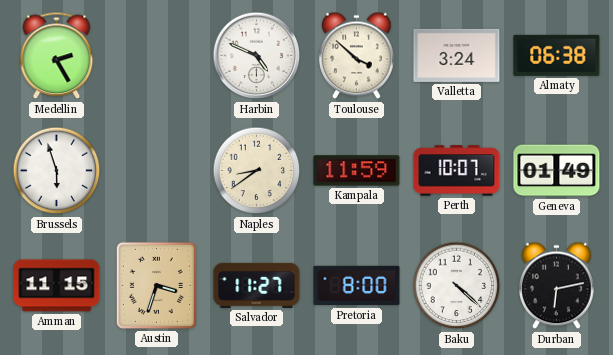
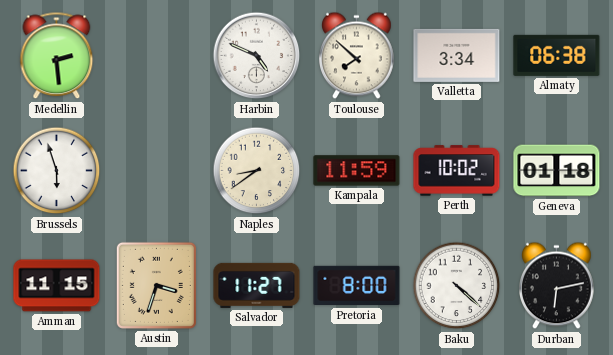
Medellin: 2:25 -> 2:29
Toulouse: 3:52 -> 7:52
Valletta: 3:24 -> 3:34
Perth: 10:07 -> 10:02
Geneva: 01:49 -> 01:18
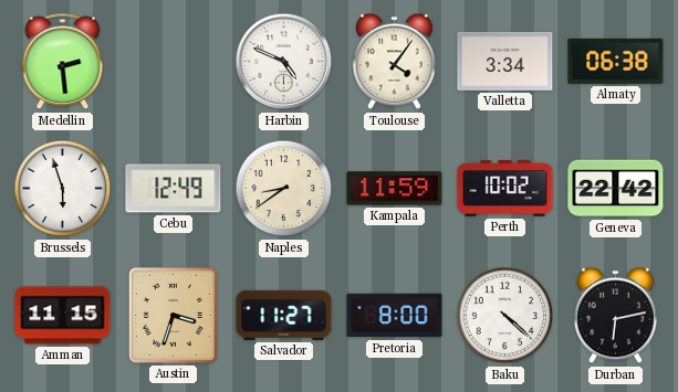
Toulouse: 7:52 -> 4:06
Cebu: none -> 12:49
Geneva: 01:18 -> 22:42
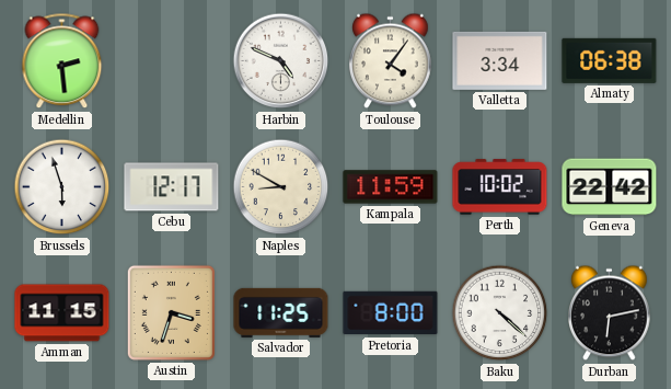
Cebu: 12:49 -> 12:17
Naples: 8:39 -> 8:50
Salvador: 11:27 -> 11:25
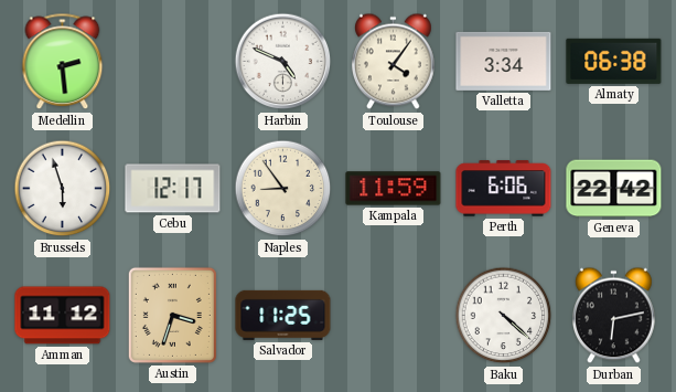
Naples: 8:50 -> 8:54
Perth: 10:02 -> 6:06
Amman: 11:15 -> 11:12
Pretoria: 8:00 -> none
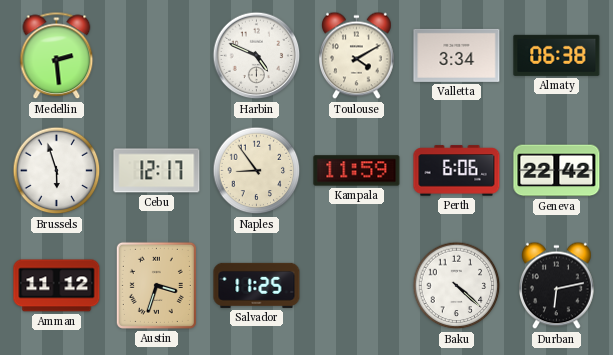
Toulouse: 4:06 -> 4:10
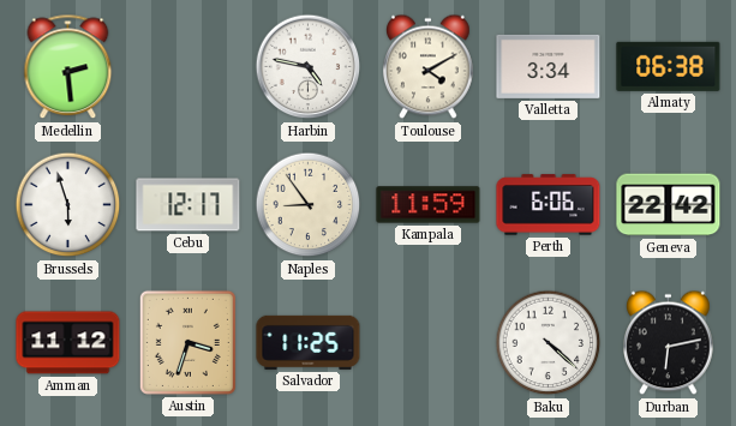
Harbin: 4:49 -> 4:47
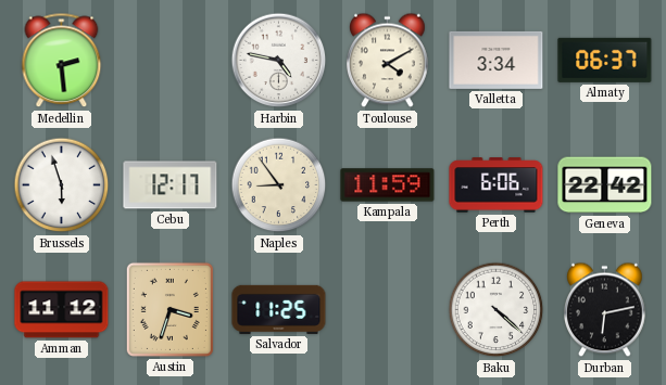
Almaty: 06:38 -> 06:37
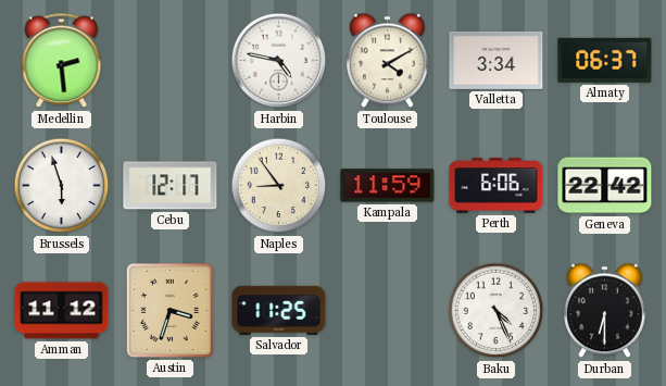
Baku: 4:22 -> 4:26
Durban: 6:13 -> 6:30
